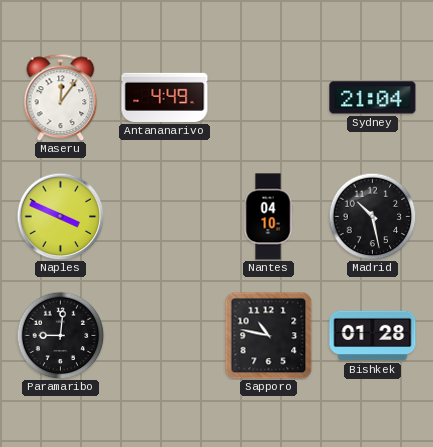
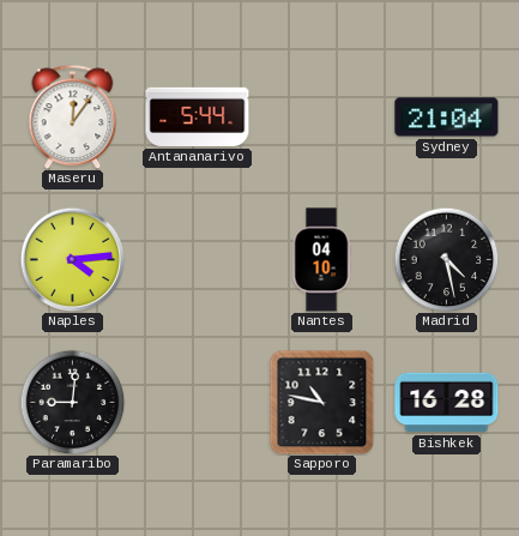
Antananarivo: 4:49 -> 5:44
Naples: 3:49 -> 4:14
Madrid: 10:28 -> 4:28
Bishkek: 01:28 -> 16:28
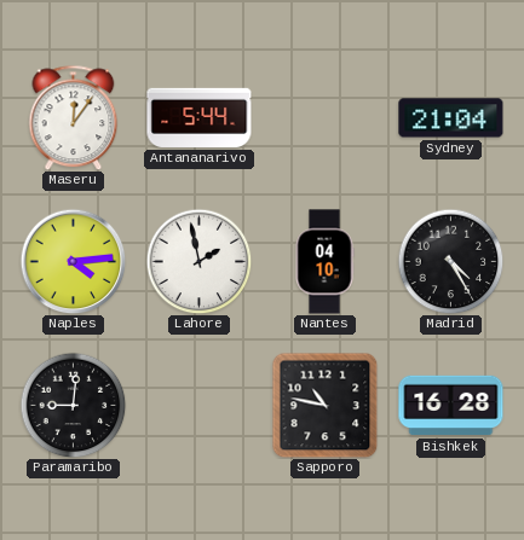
Lahore: none -> 1:58
Madrid: 4:28 -> 4:25
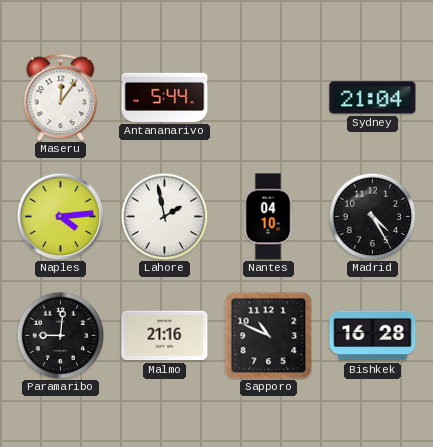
Malmo: none -> 21:16
Sapporo: 10:47 -> 10:49
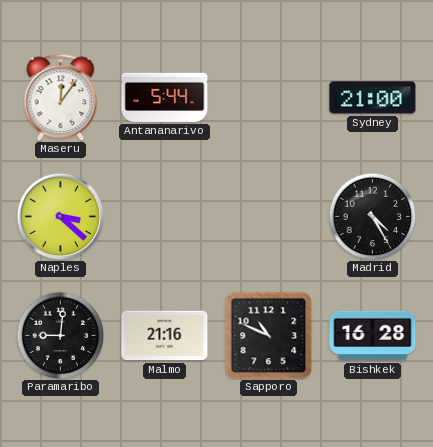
Sydney: 21:04 -> 21:00
Naples: 4:14 -> 3:22
Lahore: 1:58 -> none
Nantes: 04:10 -> none
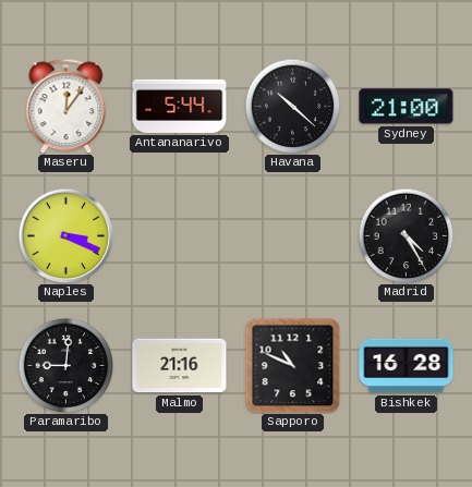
Havana: none -> 10:22
Naples: 3:22 -> 3:19
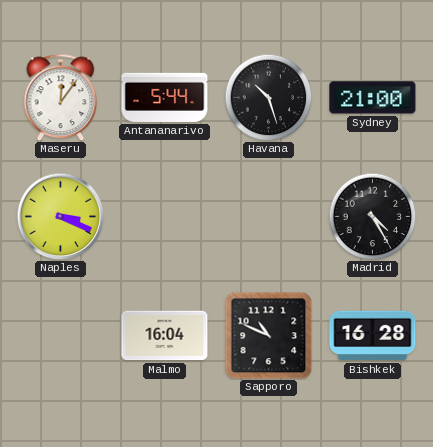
Havana: 10:22 -> 10:27
Paramaribo: 9:01 -> none
Malmo: 21:16 -> 16:04
